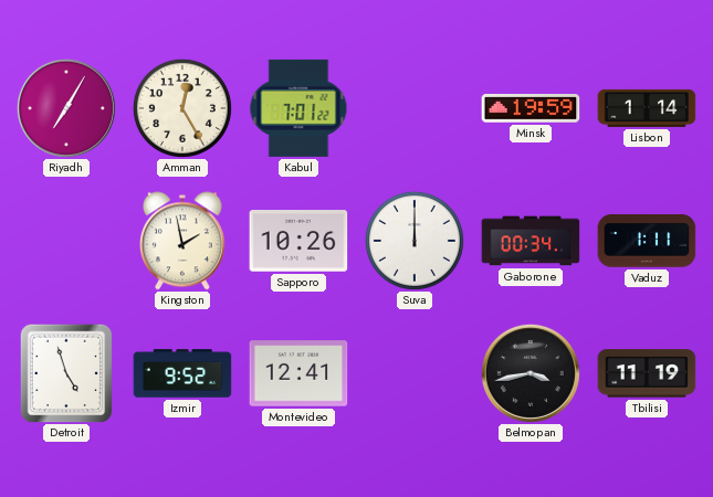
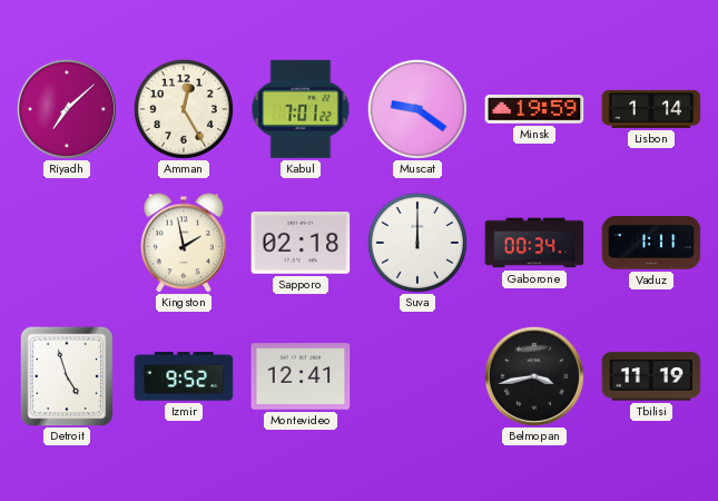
Riyadh: 7:05 -> 7:08
Muscat: none -> 9:21
Sapporo: 10:26 -> 02:18
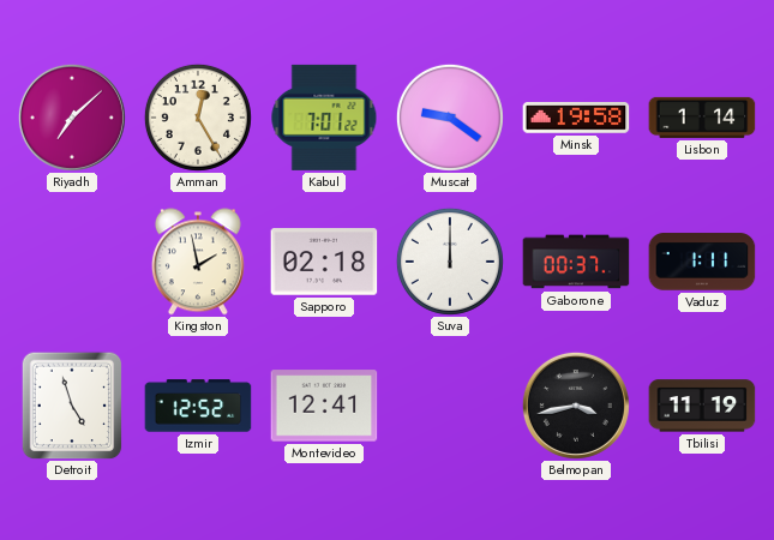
Minsk: 19:59 -> 19:58
Gaborone: 00:34 -> 00:37
Izmir: 9:52 -> 12:52
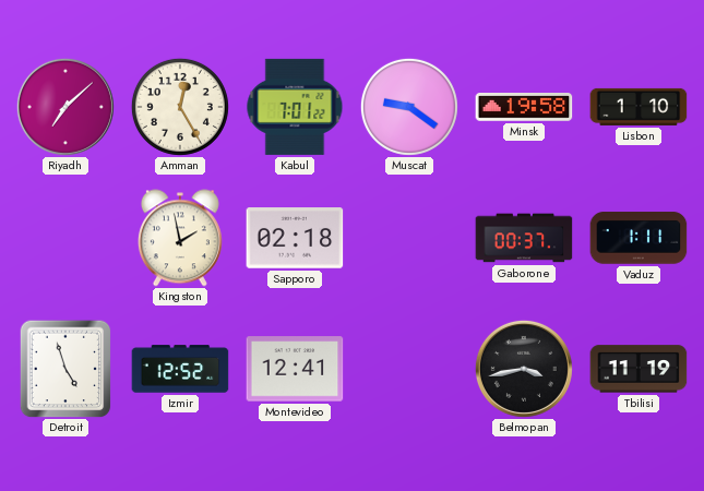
Lisbon: 1:14 -> 1:10
Suva: 12:00 -> none
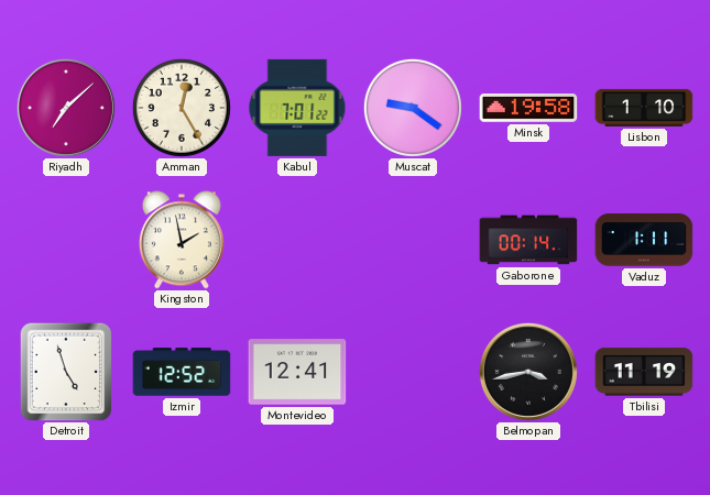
Sapporo: 02:18 -> none
Gaborone: 00:37 -> 00:14
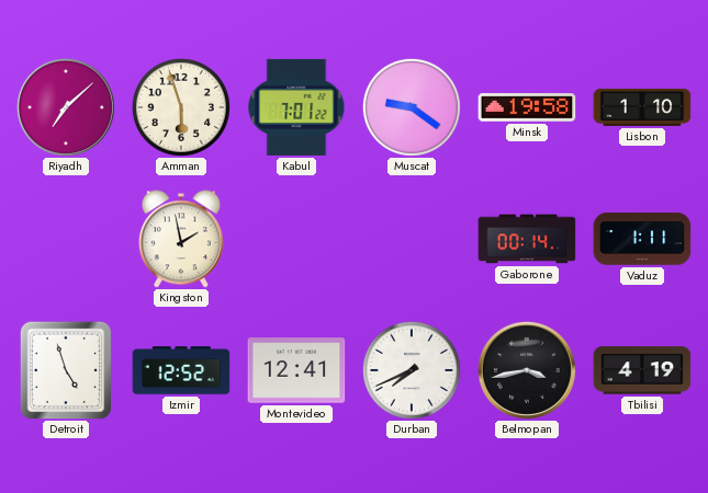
Amman: 12:25 -> 5:57
Durban: none -> 7:41
Tbilisi: 11:19 -> 4:19
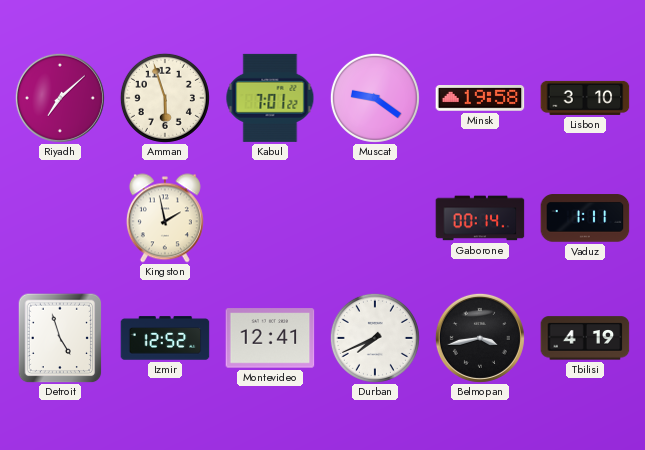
Lisbon: 1:10 -> 3:10
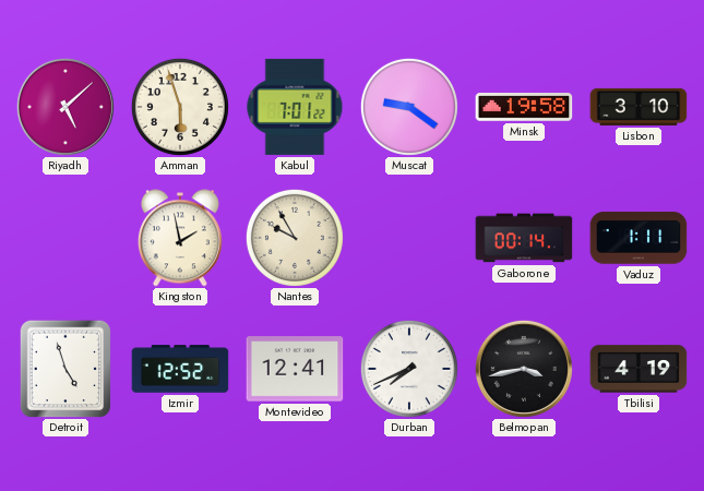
Riyadh: 7:08 -> 5:08
Nantes: none -> 9:55
